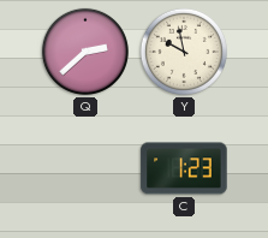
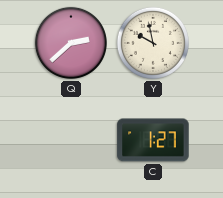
C: 1:23 -> 1:27
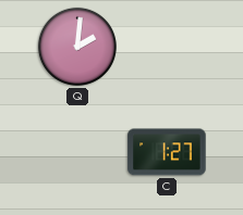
Q: 2:38 -> 2:01
Y: 9:58 -> none
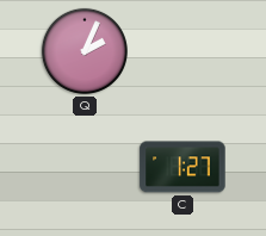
Q: 2:01 -> 2:04
